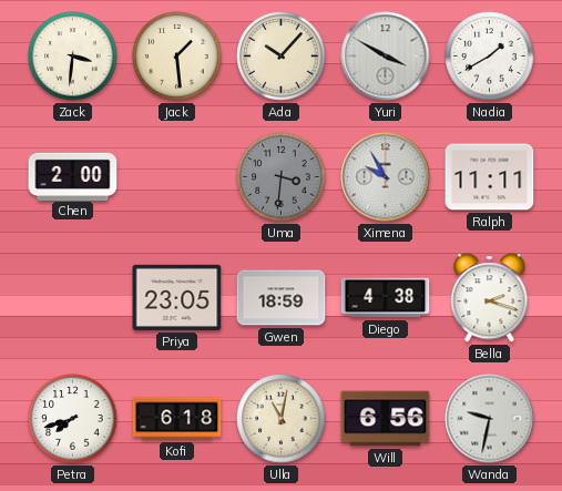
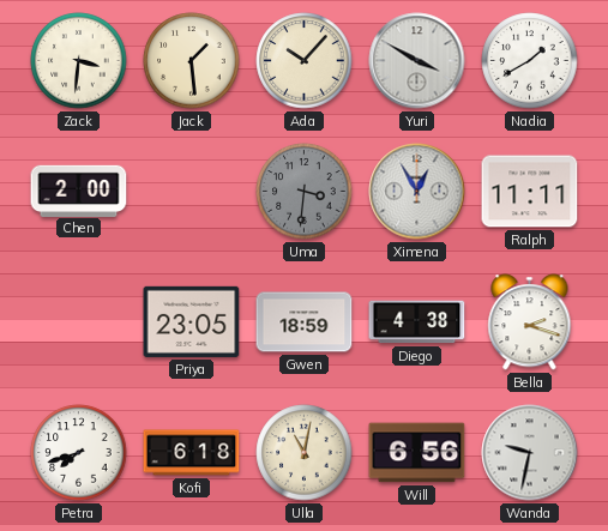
Ximena: 9:55 -> 12:55
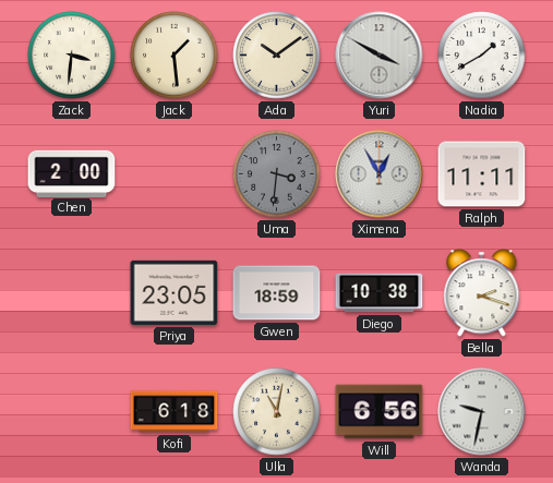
Ada: 10:07 -> 10:09
Diego: 4:38 -> 10:38
Petra: 7:42 -> none
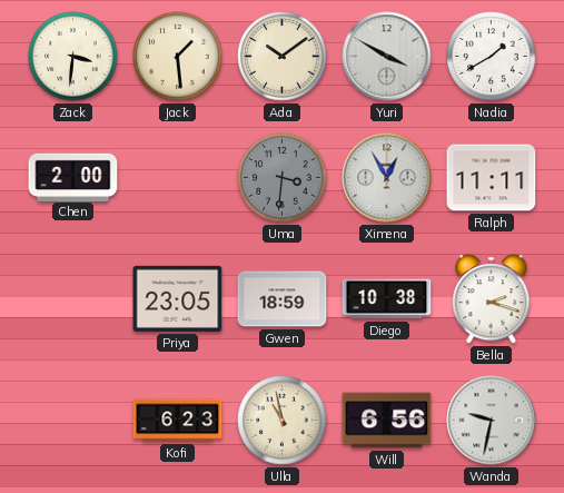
Kofi: 6:18 -> 6:23
Ulla: 11:02 -> 10:58
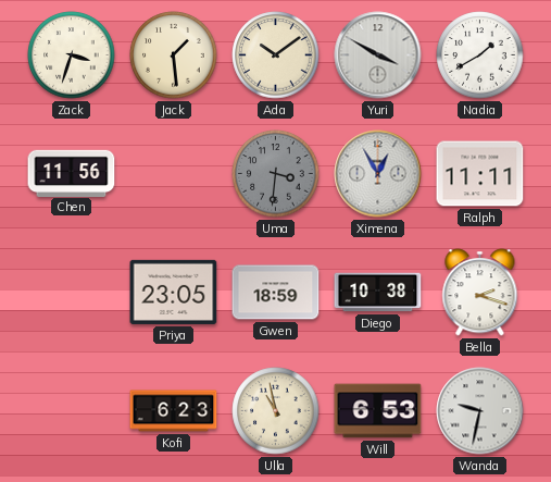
Zack: 3:31 -> 3:33
Chen: 2:00 -> 11:56
Will: 6:56 -> 6:53
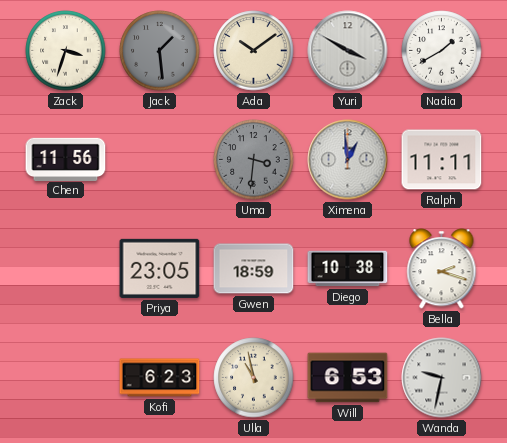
Jack dial: cream -> grey
Ximena: 12:55 -> 12:59
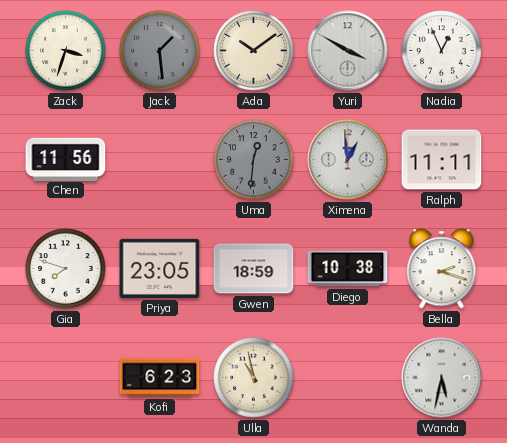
Nadia: 1:40 -> 12:56
Uma: 3:31 -> 12:31
Gia: none -> 7:48
Will: 6:53 -> none
Wanda: 9:32 -> 5:32
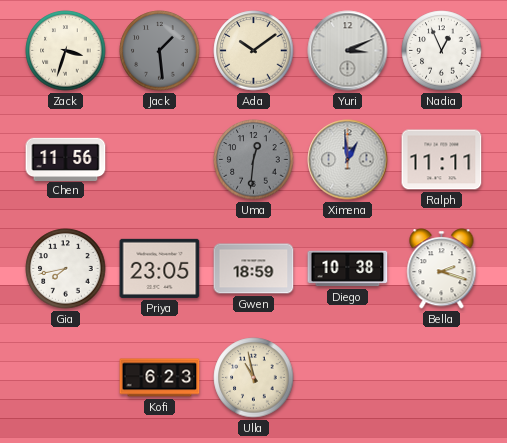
Yuri: 3:50 -> 3:11
Gia: 7:48 -> 7:43
Wanda: 5:32 -> none
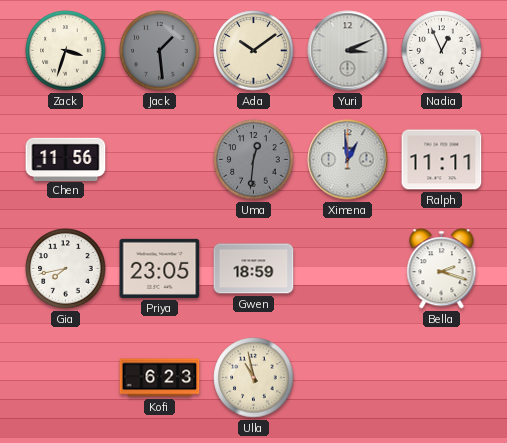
Diego: 10:38 -> none
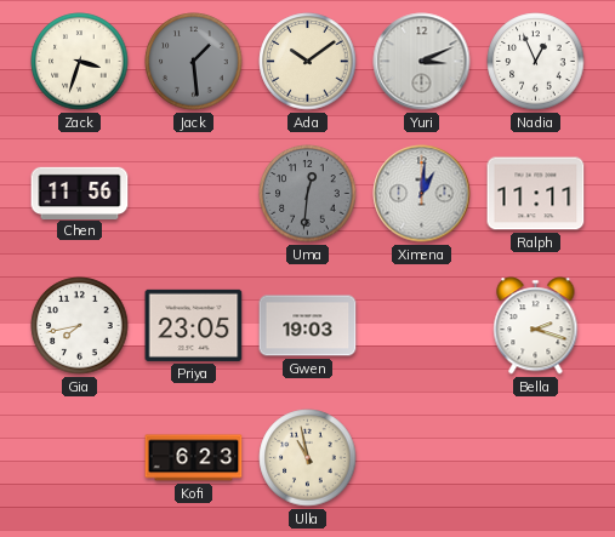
Ximena: 12:59 -> 1:01
Gwen: 18:59 -> 19:03
